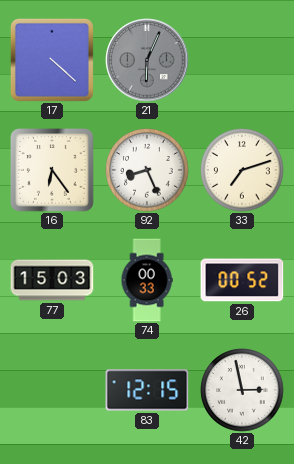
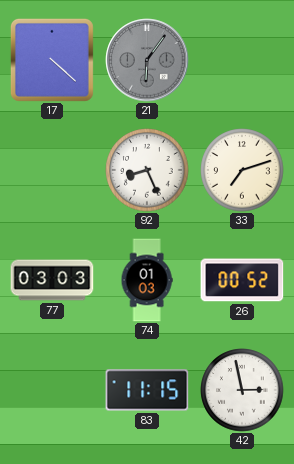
21: 6:04 -> 6:06
16: 6:24 -> none
77: 15:03 -> 03:03
74: 00:33 -> 01:03
83: 12:15 -> 11:15
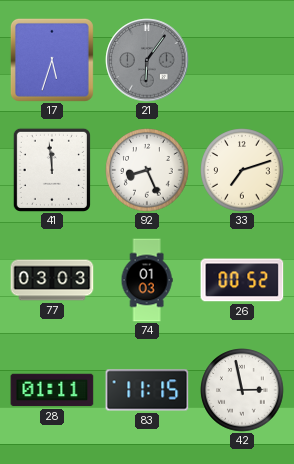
17: 4:22 -> 5:33
41: none -> 11:59
28: none -> 01:11
